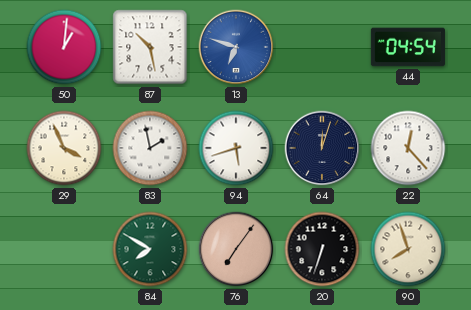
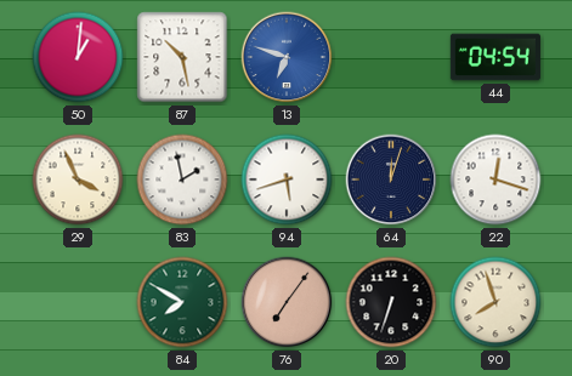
22: 12:23 -> 12:18
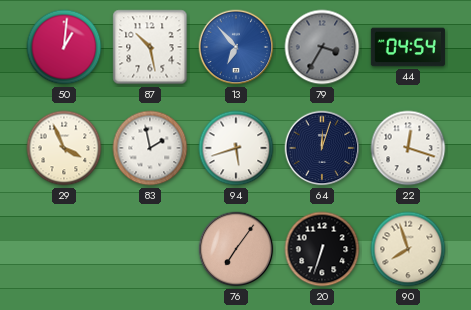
13: 6:48 -> 6:53
79: none -> 3:35
84: 7:50 -> none
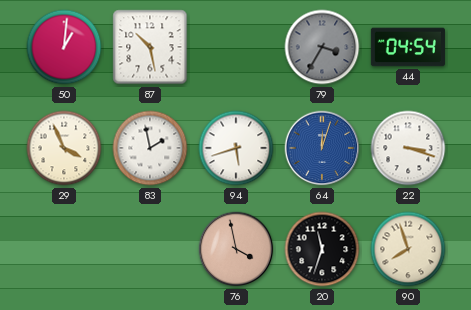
13: 6:53 -> none
64 dial: navy -> blue
22: 12:18 -> 3:18
76: 7:06 -> 3:58
20: 6:33 -> 11:33
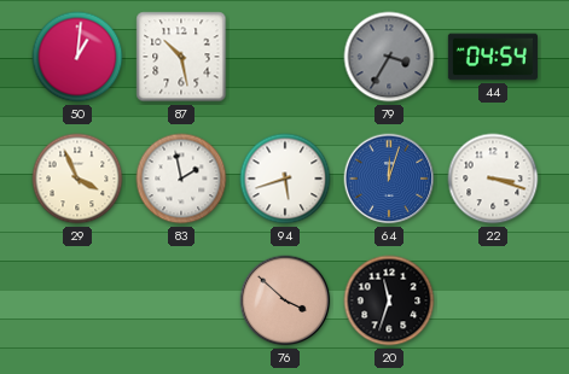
76: 3:58 -> 3:52
90: 7:57 -> none
